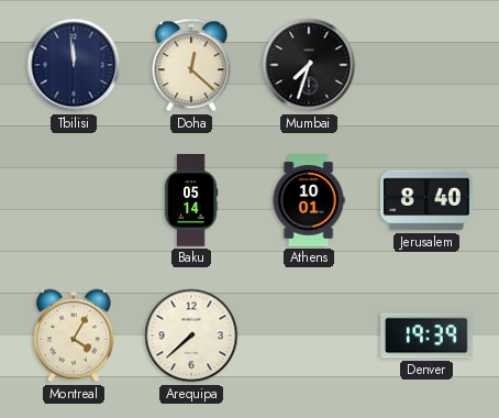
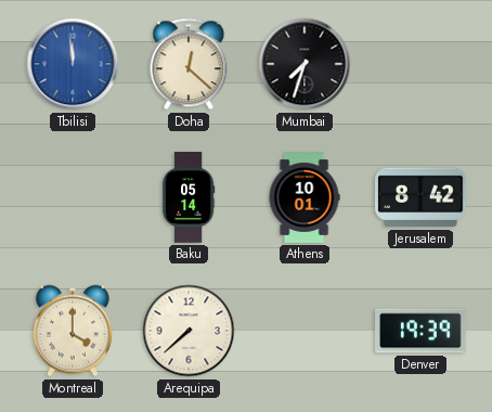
Tbilisi dial: navy -> blue
Jerusalem: 8:40 -> 8:42
Montreal: 4:05 -> 4:00
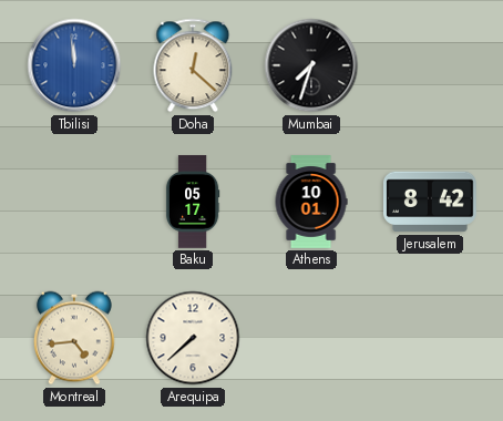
Baku: 05:14 -> 05:17
Montreal: 4:00 -> 4:44
Denver: 19:39 -> none
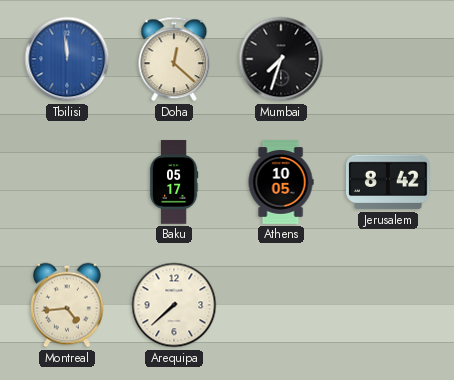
Athens: 10:01 -> 10:05
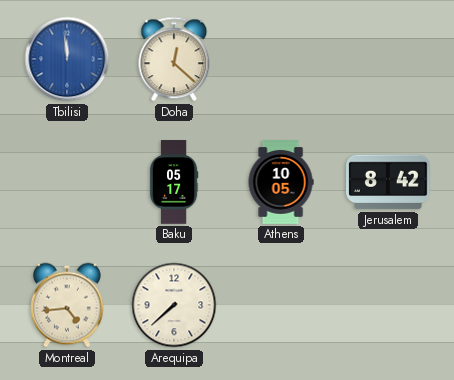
Mumbai: 7:33 -> none
